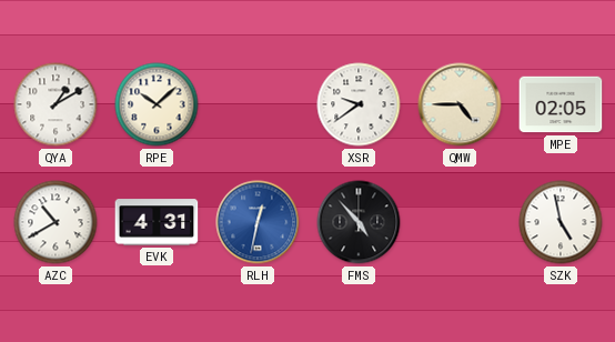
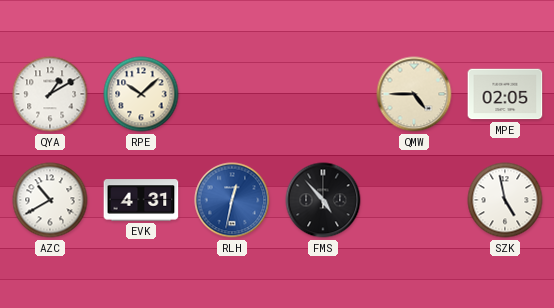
XSR: 9:39 -> none
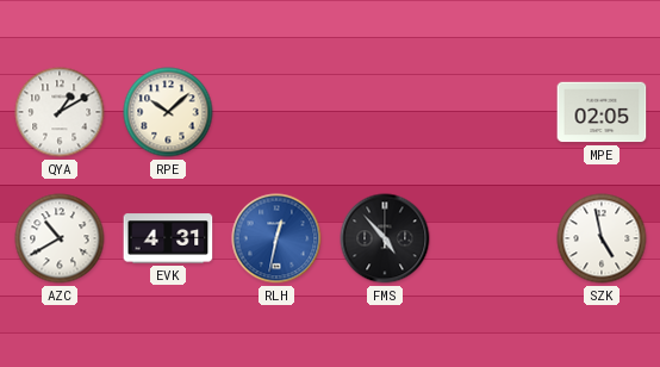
QMW: 4:45 -> none
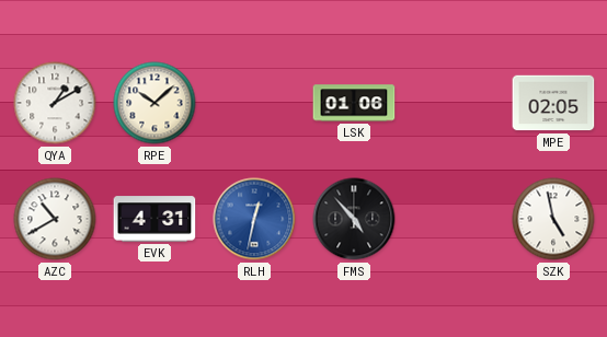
LSK: none -> 01:06
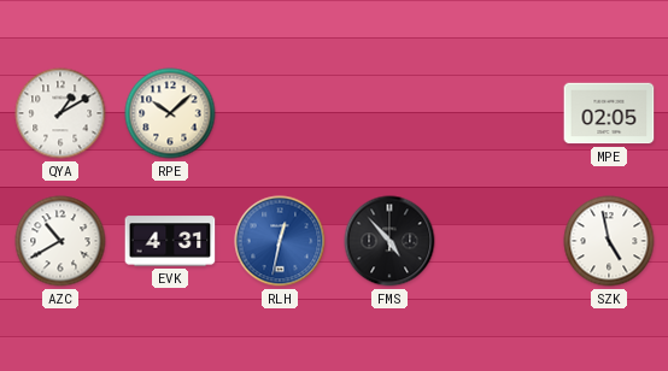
LSK: 01:06 -> none
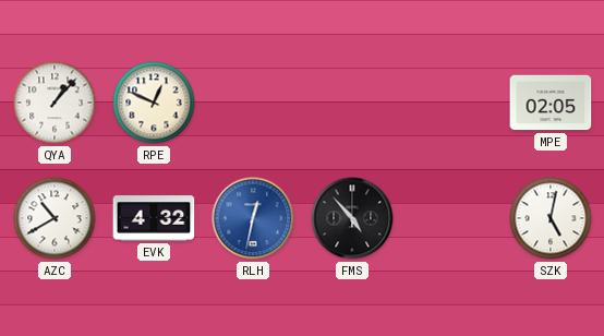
QYA: 1:10 -> 1:07
RPE: 10:08 -> 12:49
EVK: 4:31 -> 4:32
SZK: 4:58 -> 5:02
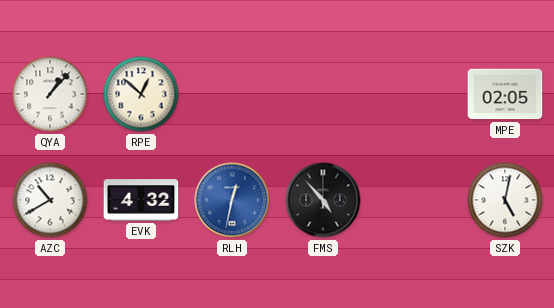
RPE: 12:49 -> 12:52
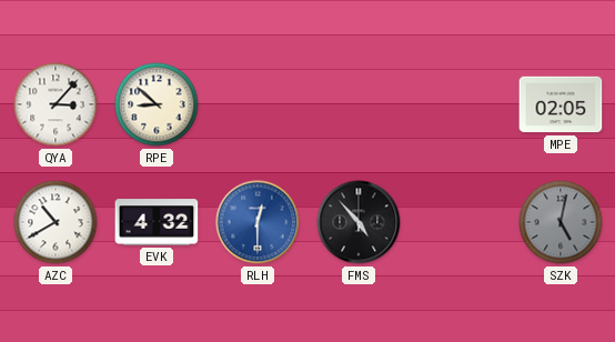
QYA: 1:07 -> 3:07
RPE: 12:52 -> 8:52
RLH: 12:32 -> 12:30
SZK dial: white -> grey
